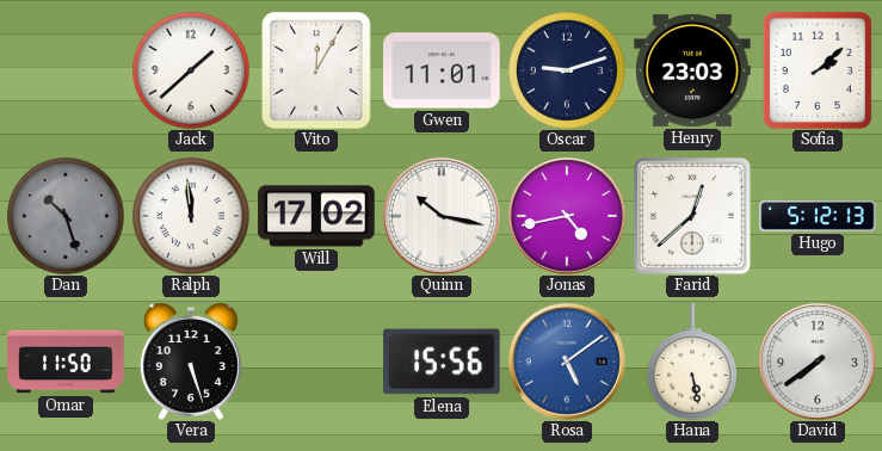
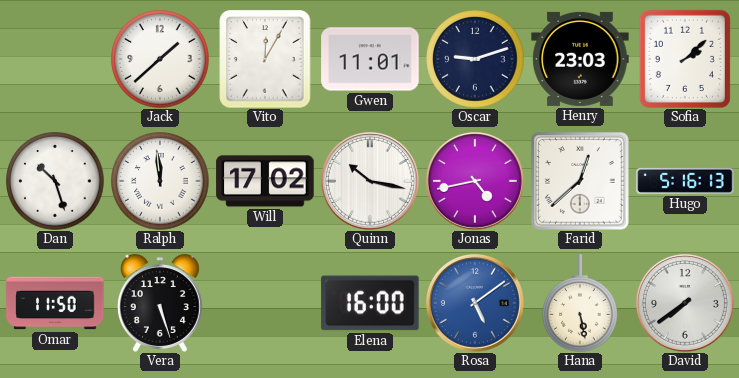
Dan dial: grey -> white
Hugo: 5:12 -> 5:16
Elena: 15:56 -> 16:00
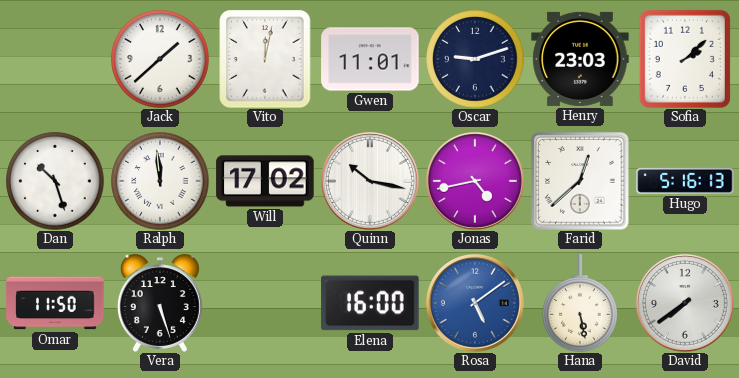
Vito: 12:05 -> 12:02
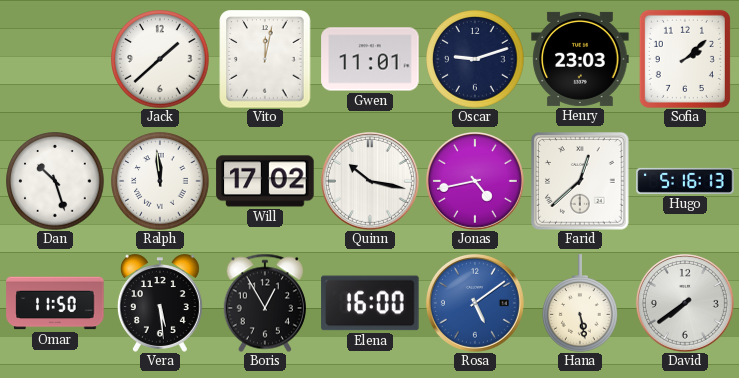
Vera: 5:27 -> 5:29
Boris: none -> 12:55
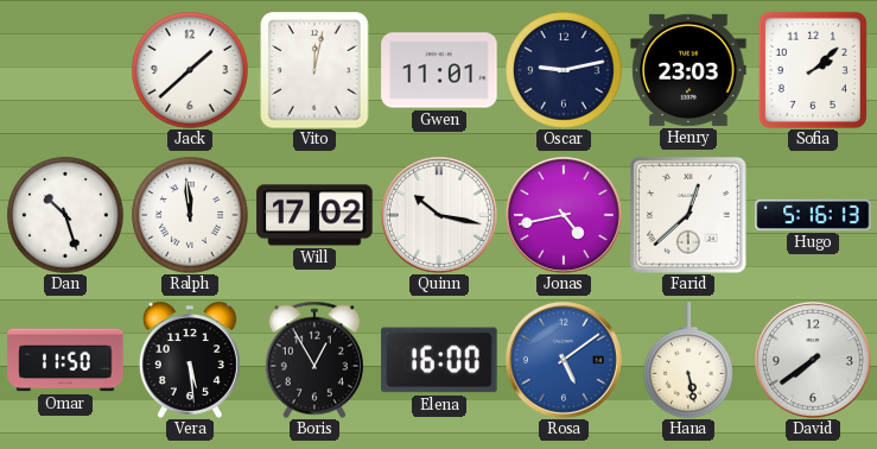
Oscar: 9:12 -> 9:13
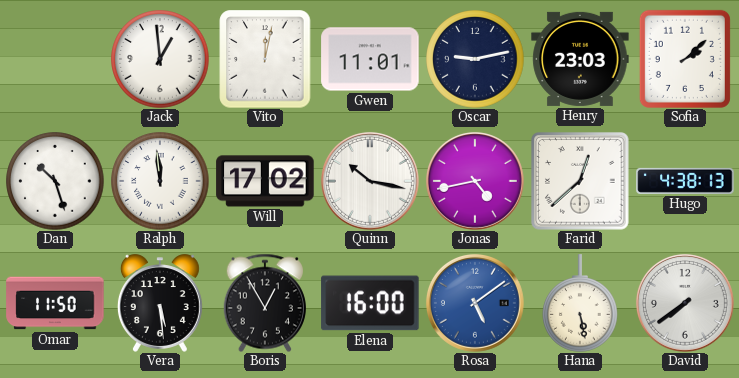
Jack: 1:38 -> 12:59
Hugo: 5:16 -> 4:38
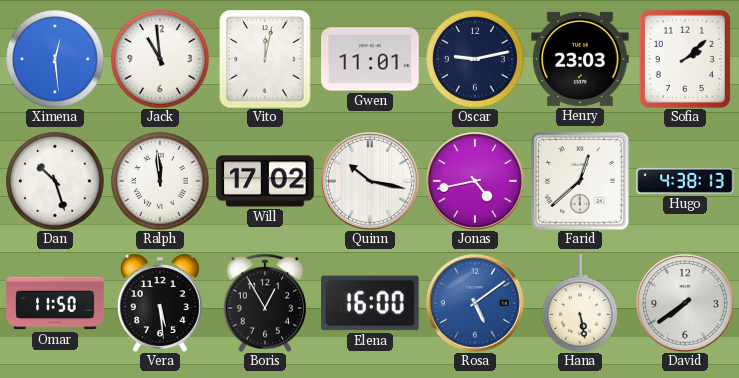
Ximena: none -> 12:29
Jack: 12:59 -> 10:59
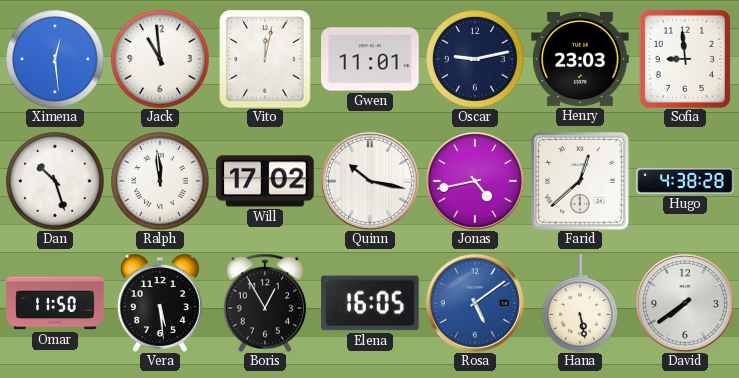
Sofia: 2:08 -> 8:59
Hugo: 4:38:13 -> 4:38:28
Elena: 16:00 -> 16:05
